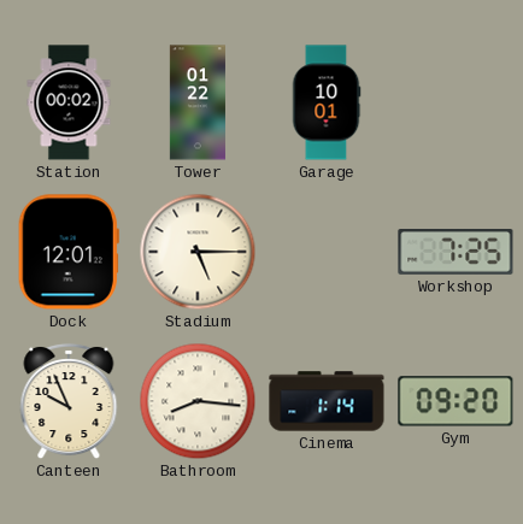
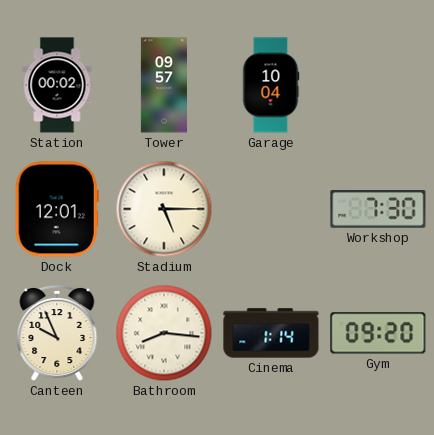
Tower: 01:22 -> 09:57
Garage: 10:01 -> 10:04
Workshop: 7:25 -> 7:30
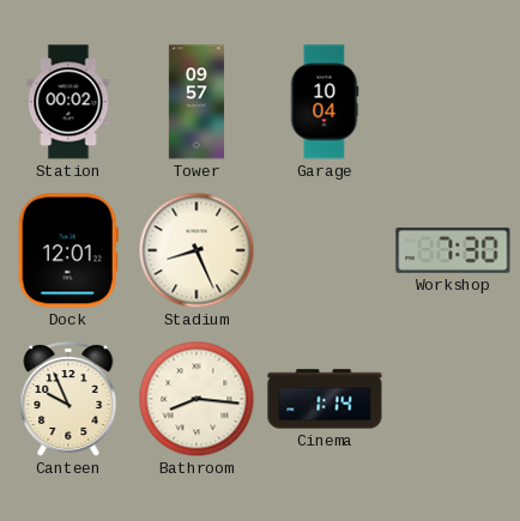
Stadium: 5:15 -> 8:26
Gym: 09:20 -> none
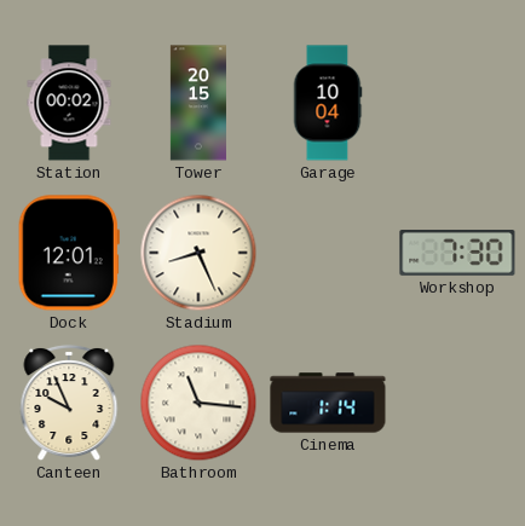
Tower: 09:57 -> 20:15
Bathroom: 8:16 -> 11:16
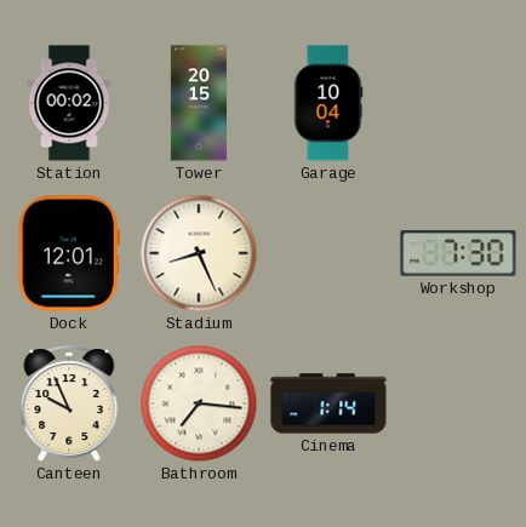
Bathroom: 11:16 -> 7:16
